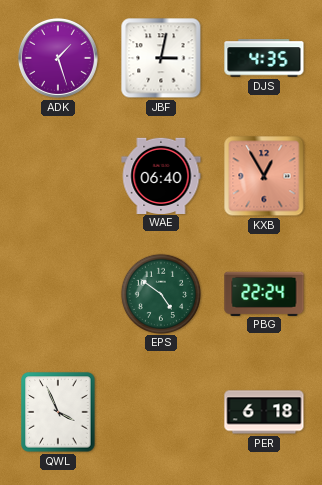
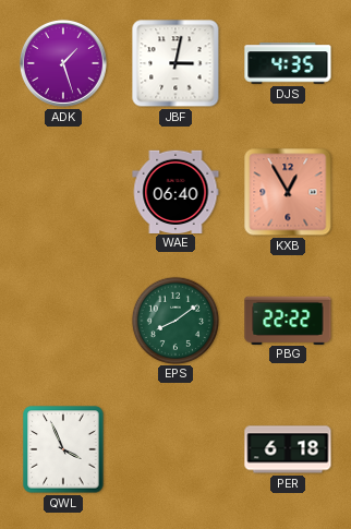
EPS: 4:51 -> 8:09
PBG: 22:24 -> 22:22
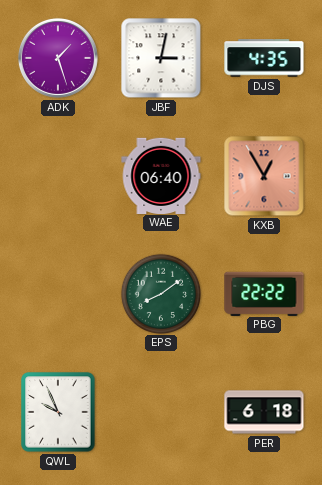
QWL: 3:56 -> 9:56
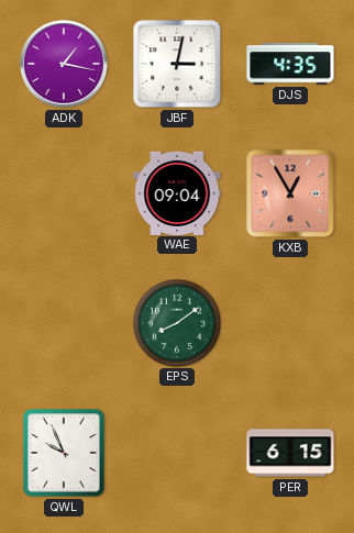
ADK: 1:27 -> 1:17
WAE: 06:40 -> 09:04
PBG: 22:22 -> none
PER: 6:18 -> 6:15
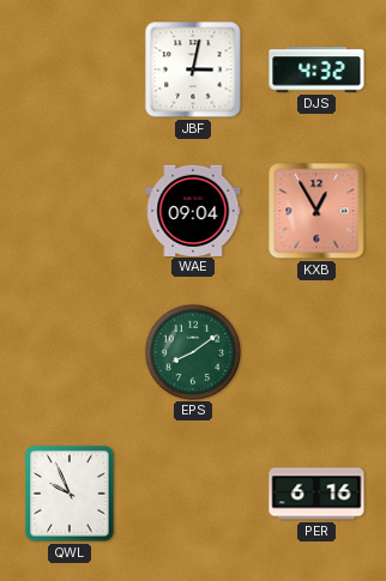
ADK: 1:17 -> none
DJS: 4:35 -> 4:32
PER: 6:15 -> 6:16
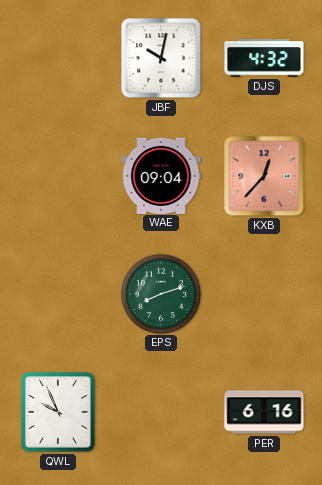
JBF: 3:02 -> 10:02
KXB: 12:55 -> 12:37
EPS: 8:09 -> 8:12
